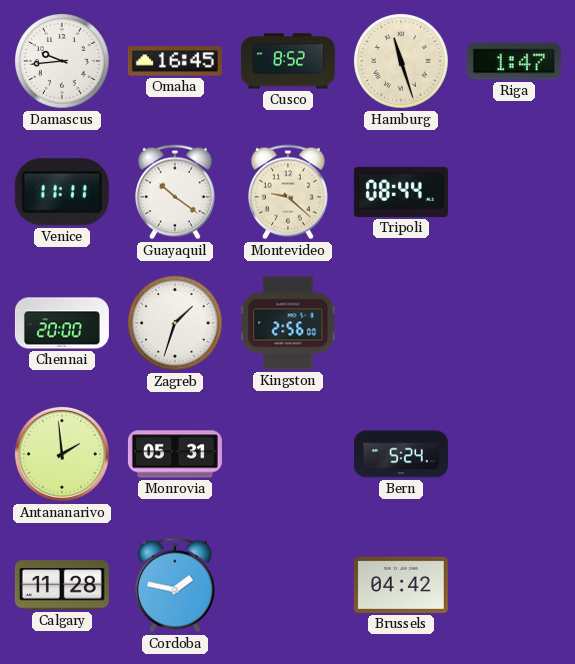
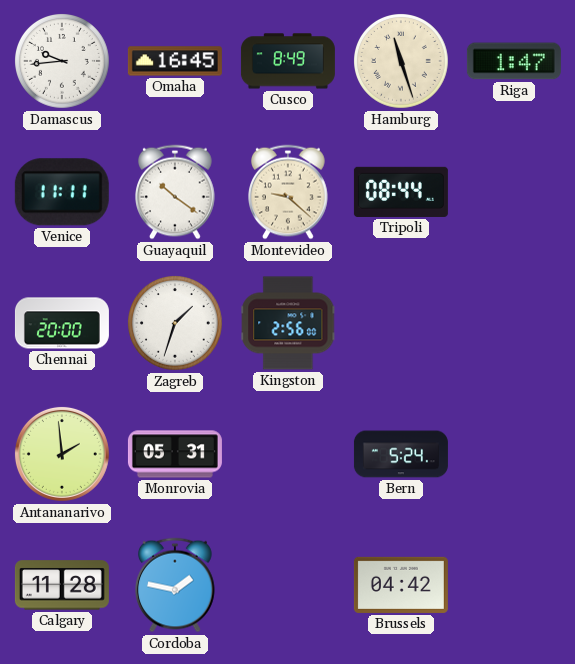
Cusco: 8:52 -> 8:49
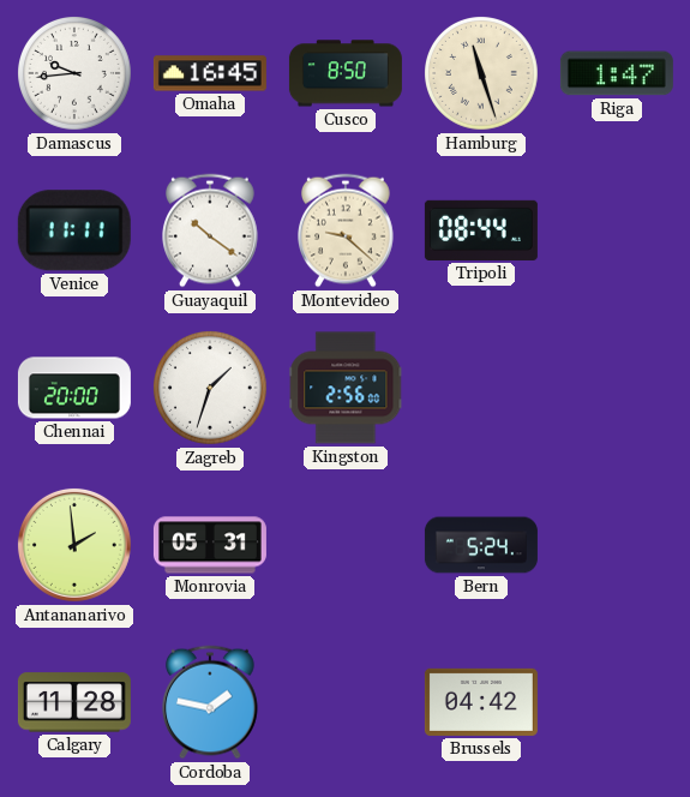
Cusco: 8:49 -> 8:50
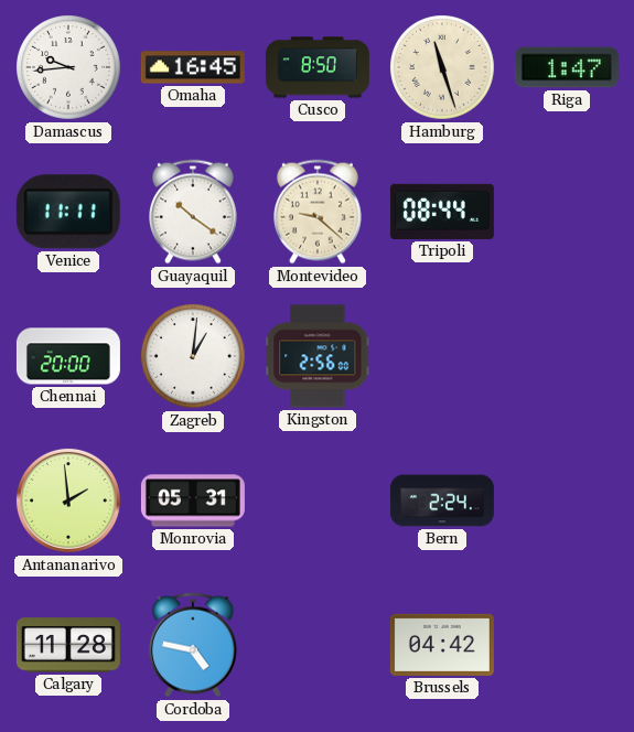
Zagreb: 1:33 -> 1:01
Bern: 5:24 -> 2:24
Cordoba: 1:47 -> 4:47
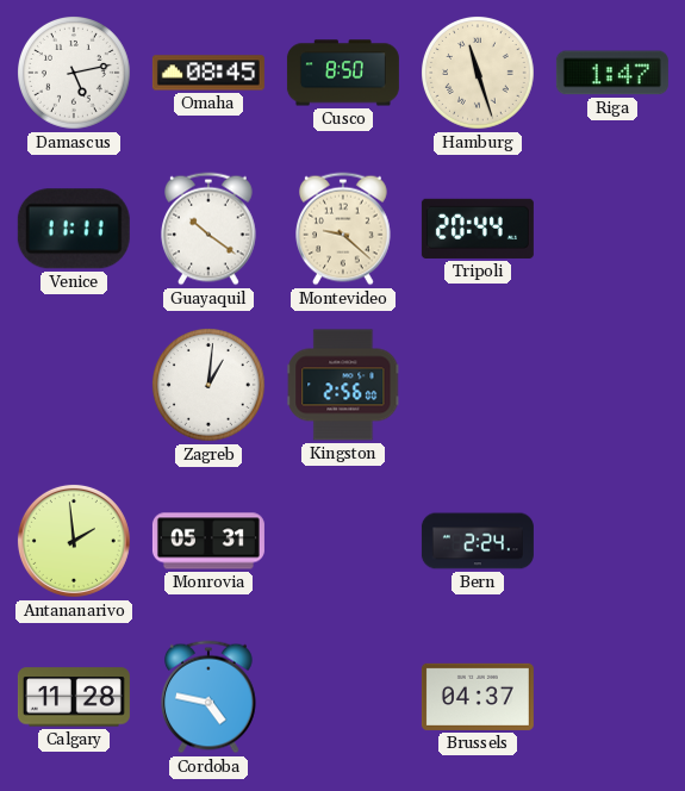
Damascus: 9:44 -> 5:13
Omaha: 16:45 -> 08:45
Tripoli: 08:44 -> 20:44
Chennai: 20:00 -> none
Brussels: 04:42 -> 04:37
